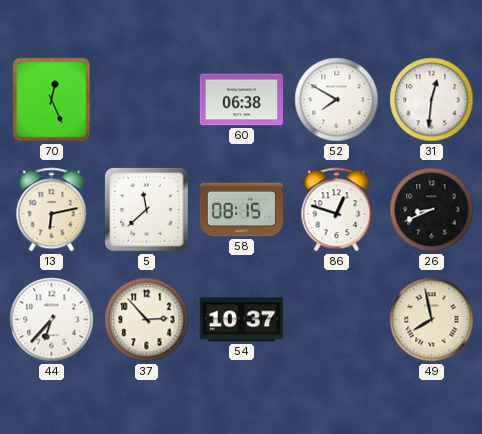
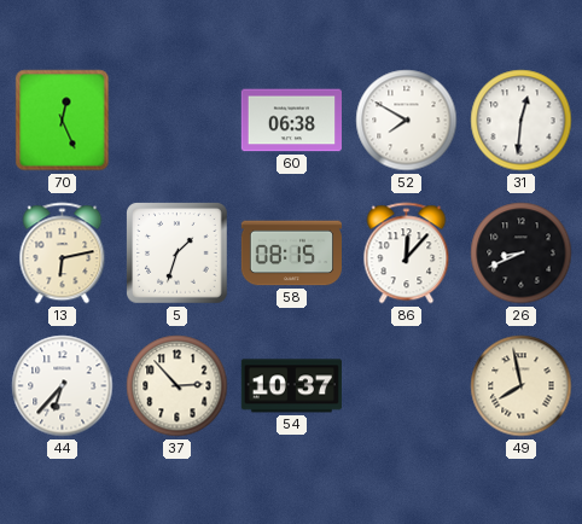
5: 11:38 -> 1:33
86: 12:48 -> 12:07
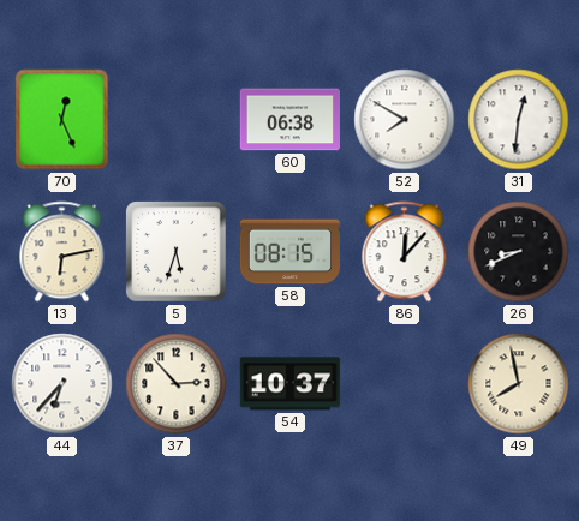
5: 1:33 -> 5:33
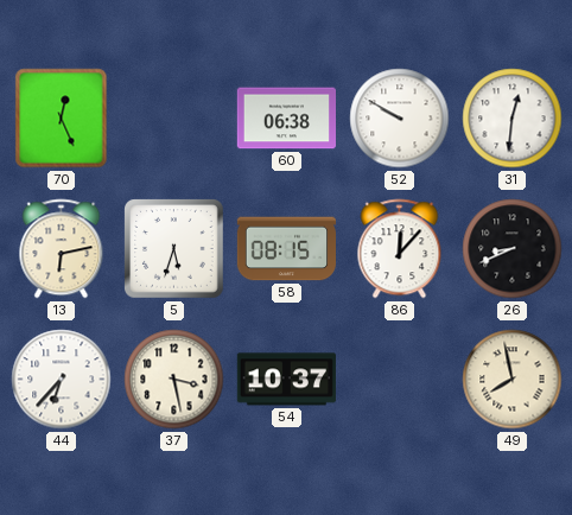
52: 7:50 -> 9:50
37: 2:53 -> 3:28
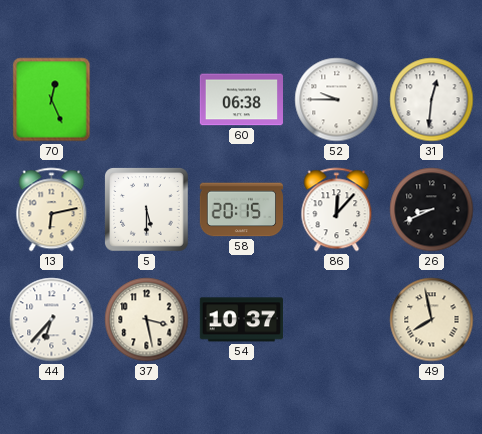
52: 9:50 -> 9:45
5: 5:33 -> 5:30
58: 08:15 -> 20:15
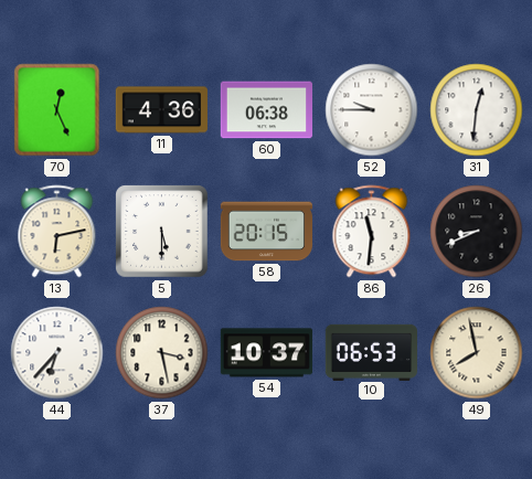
11: none -> 4:36
86: 12:07 -> 11:31
10: none -> 06:53
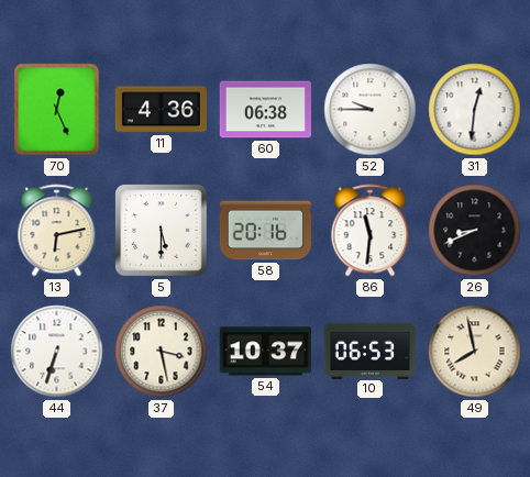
58: 20:15 -> 20:16
44: 6:37 -> 6:33
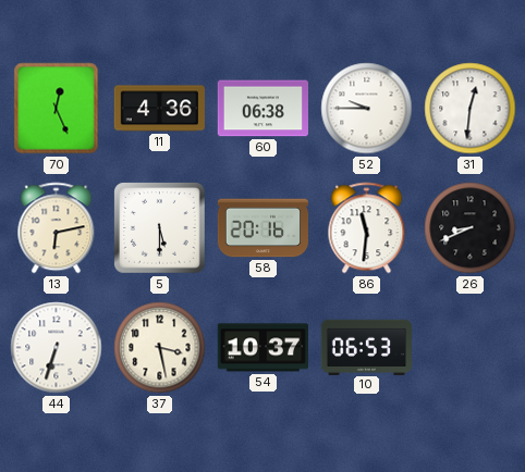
49: 7:58 -> none
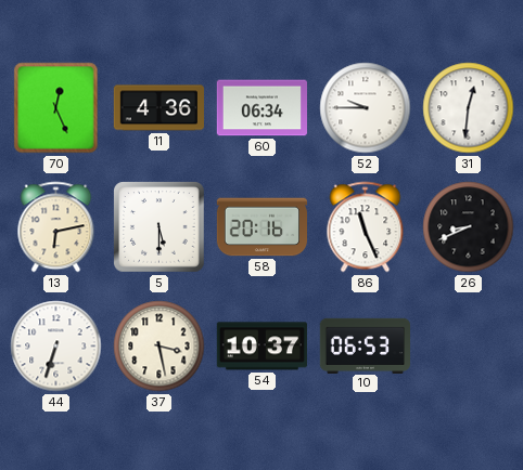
60: 06:38 -> 06:34
86: 11:31 -> 11:26
